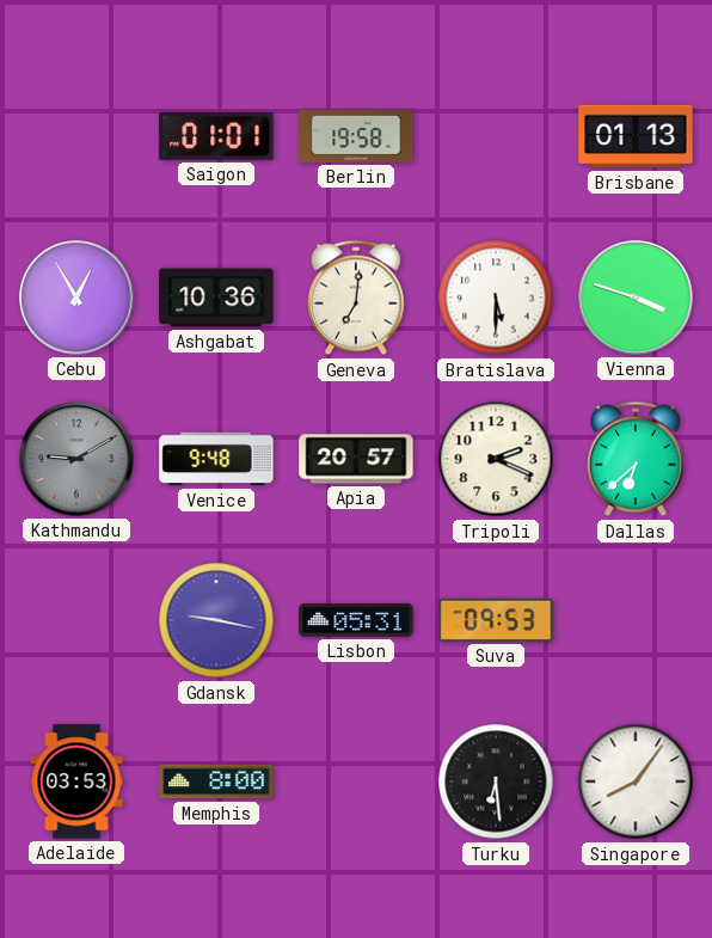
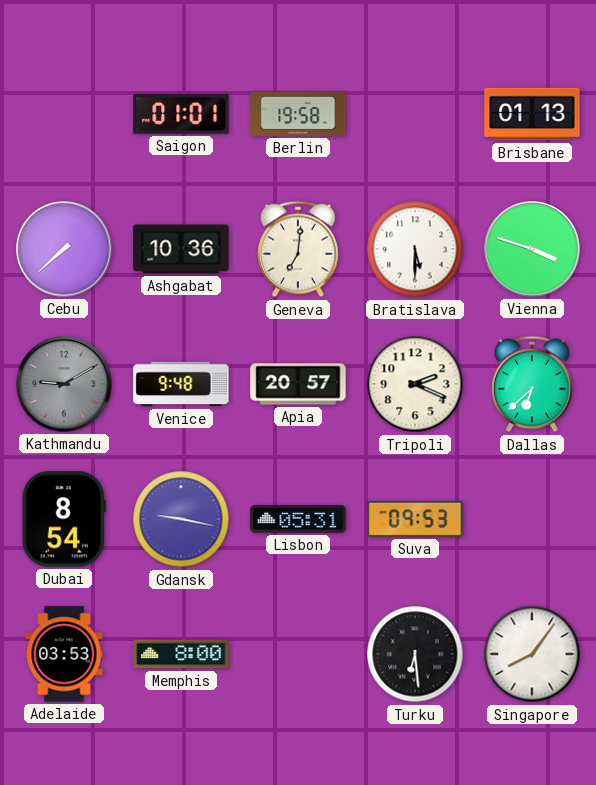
Cebu: 12:55 -> 7:38
Dubai: none -> 8:54
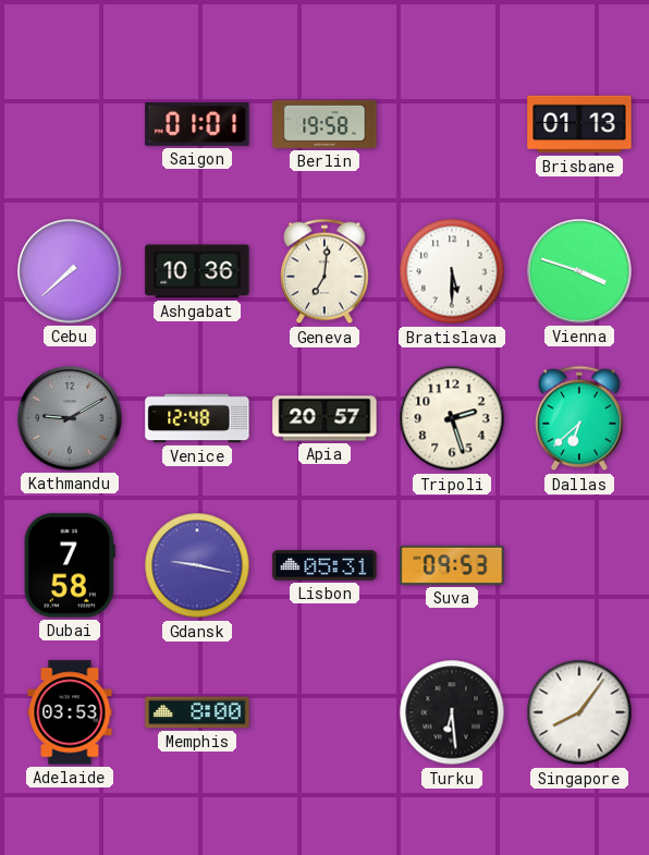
Venice: 9:48 -> 12:48
Tripoli: 2:19 -> 2:27
Dubai: 8:54 -> 7:58
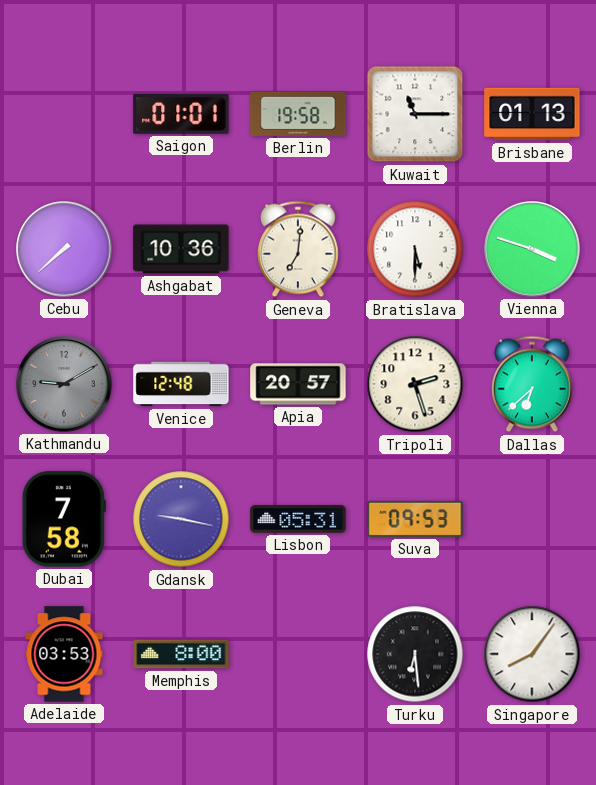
Kuwait: none -> 11:15
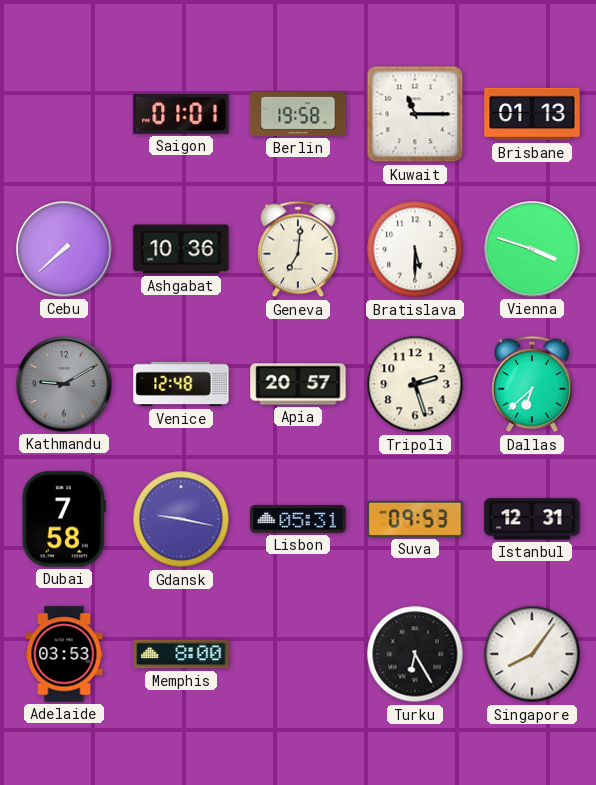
Istanbul: none -> 12:31
Turku: 6:29 -> 6:25
